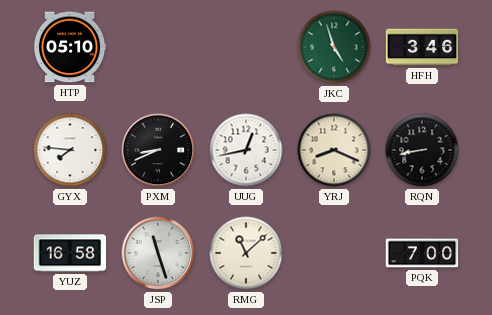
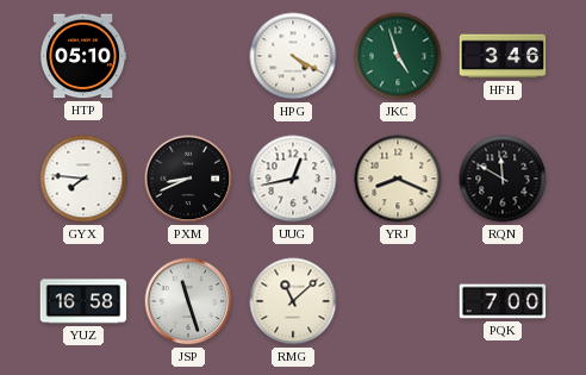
HPG: none -> 4:20
RQN: 8:43 -> 11:50
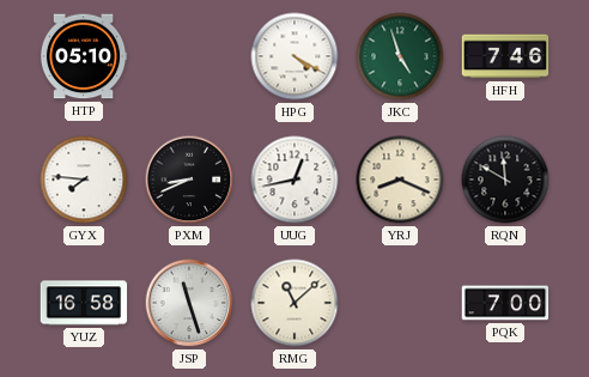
HFH: 3:46 -> 7:46
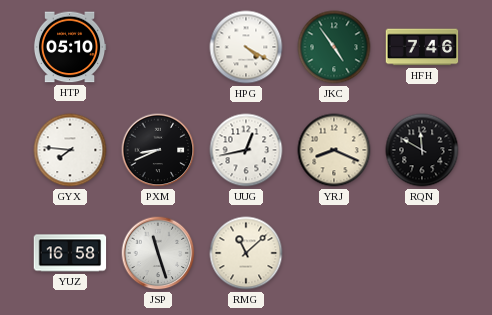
JKC: 4:57 -> 4:54
PQK: 7:00 -> none
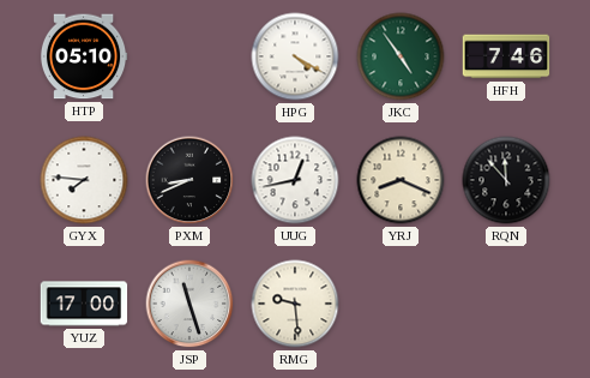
RQN: 11:50 -> 11:53
YUZ: 16:58 -> 17:00
RMG: 11:08 -> 9:29
